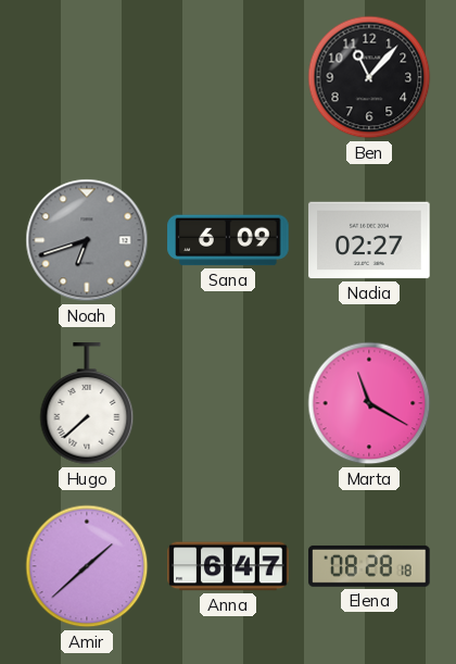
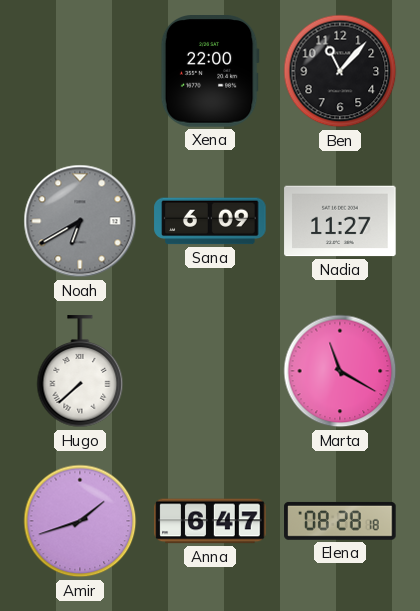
Xena: none -> 22:00
Noah: 6:42 -> 6:40
Nadia: 02:27 -> 11:27
Amir: 1:38 -> 1:42
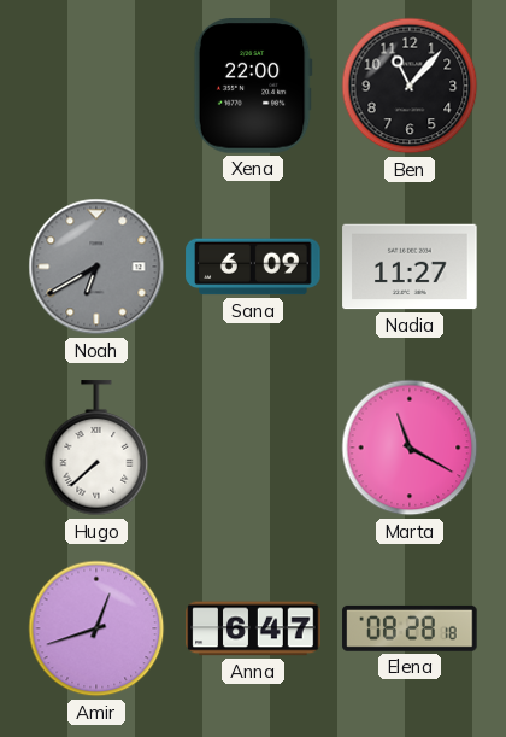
Amir: 1:42 -> 12:42
